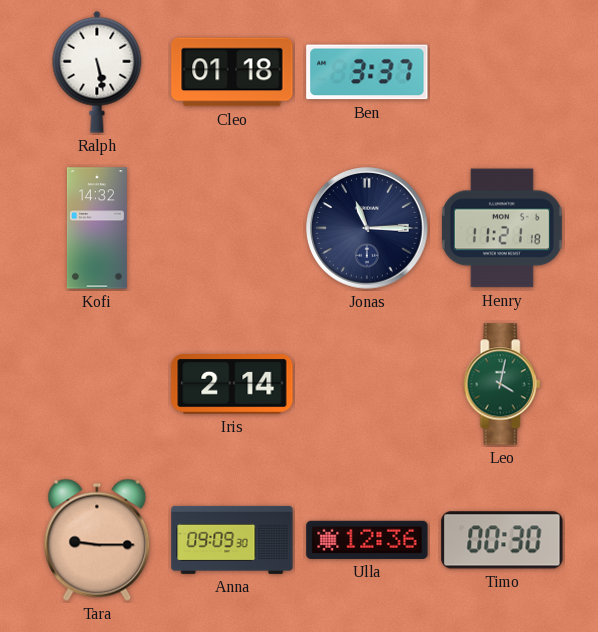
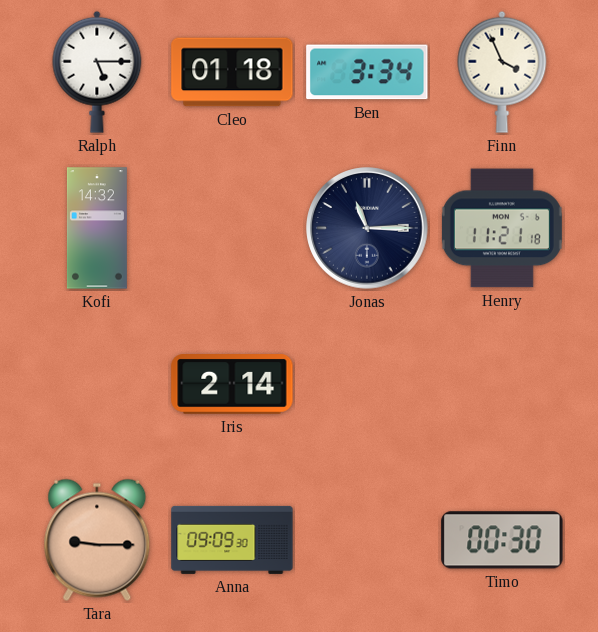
Ralph: 5:28 -> 5:15
Ben: 3:37 -> 3:34
Finn: none -> 3:56
Leo: 4:02 -> none
Ulla: 12:36 -> none
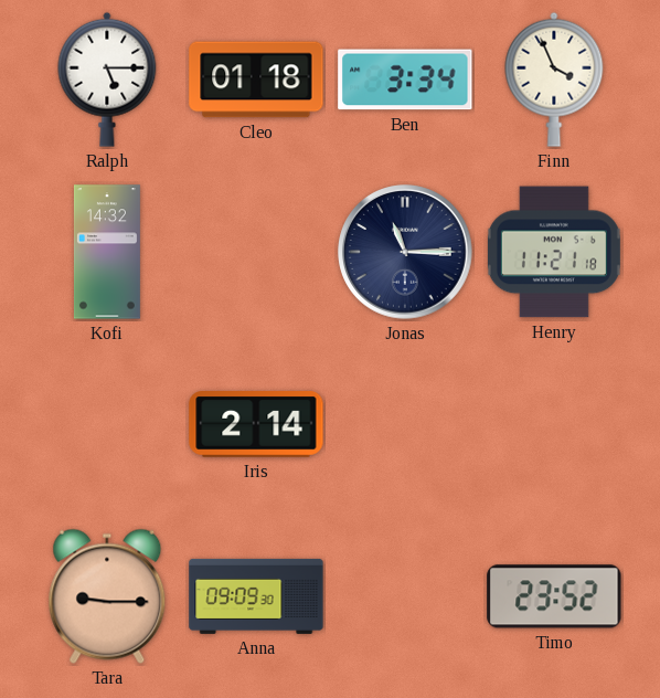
Timo: 00:30 -> 23:52
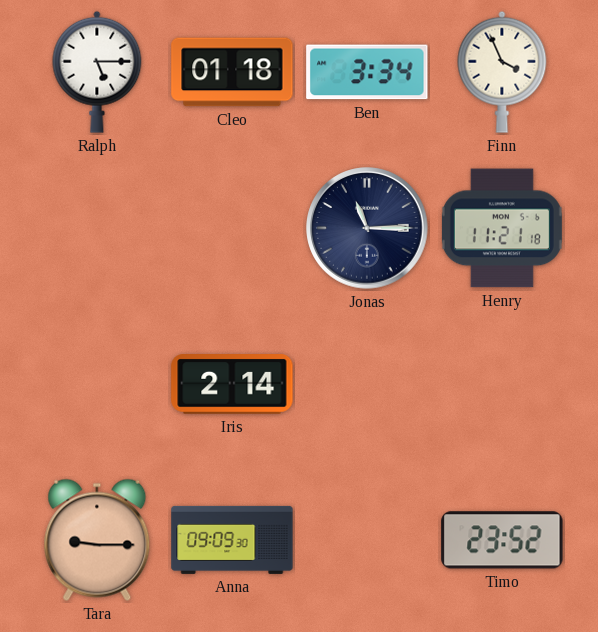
Kofi: 14:32 -> none
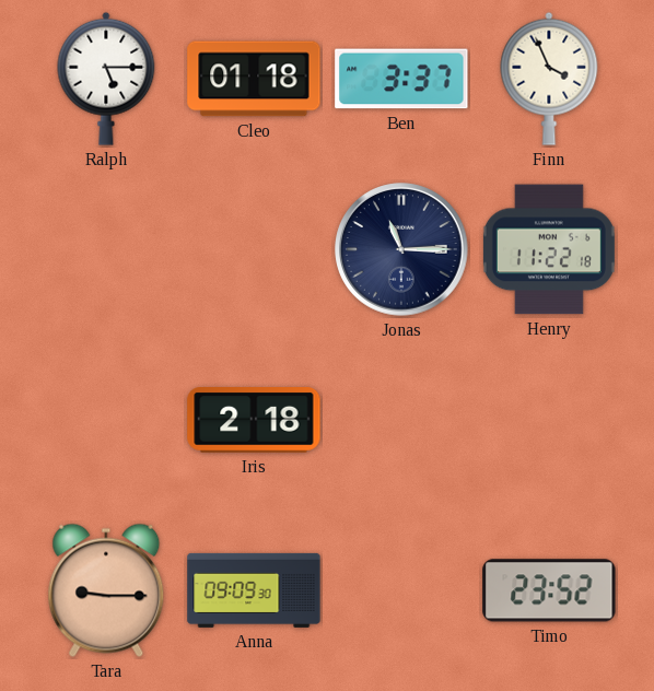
Ben: 3:34 -> 3:37
Henry: 11:21 -> 11:22
Iris: 2:14 -> 2:18
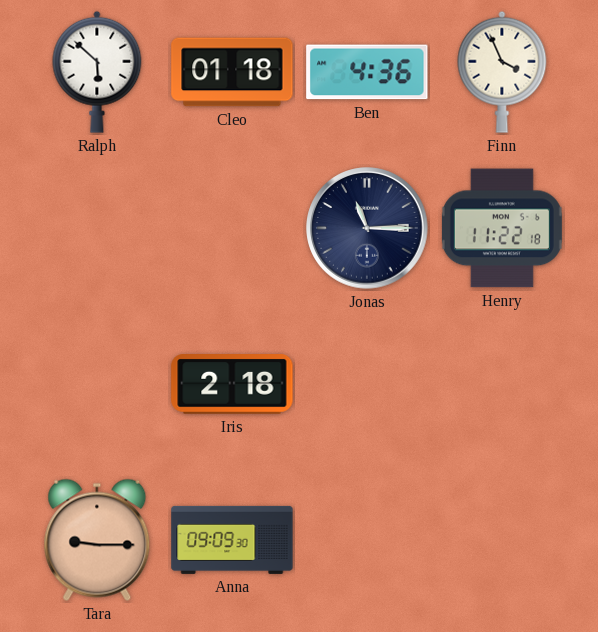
Ralph: 5:15 -> 5:52
Ben: 3:37 -> 4:36
Timo: 23:52 -> none
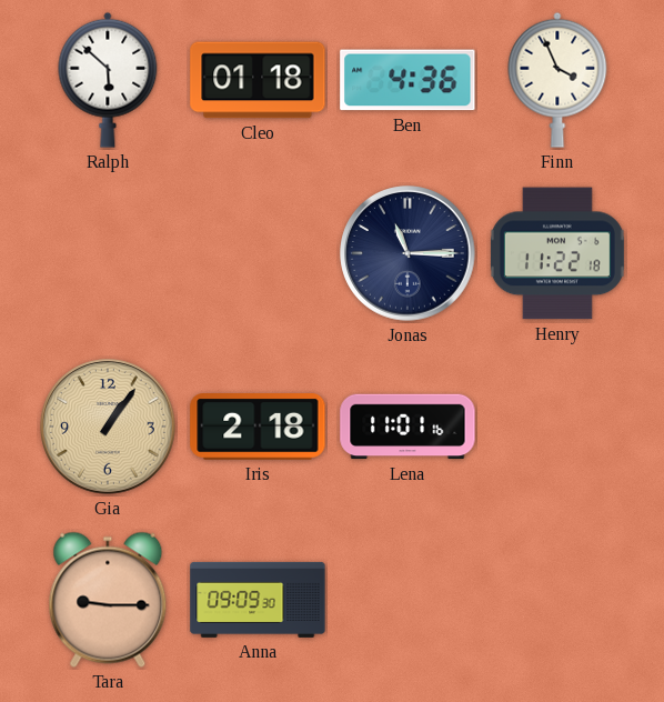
Gia: none -> 1:06
Lena: none -> 11:01
